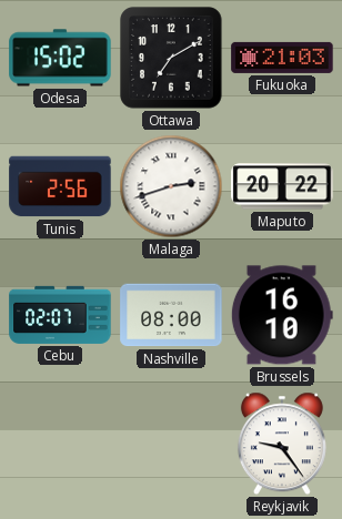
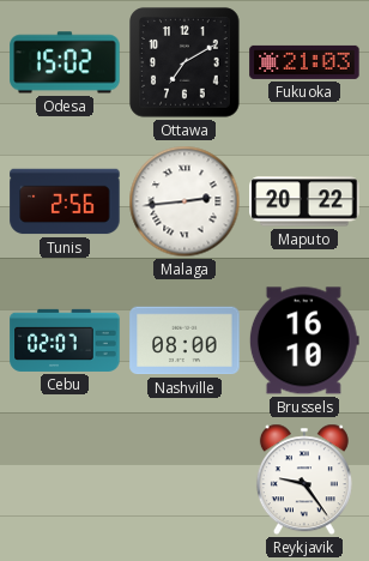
Malaga: 2:42 -> 2:44
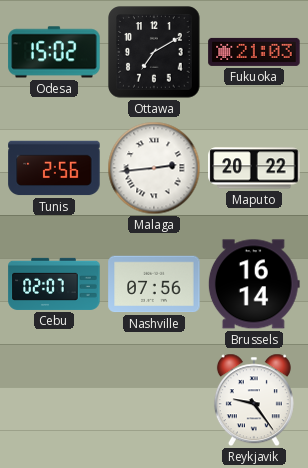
Nashville: 08:00 -> 07:56
Brussels: 16:10 -> 16:14
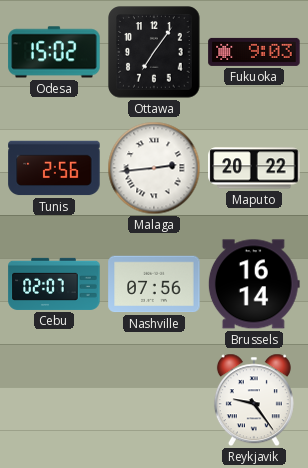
Ottawa: 7:10 -> 7:06
Fukuoka: 21:03 -> 9:03
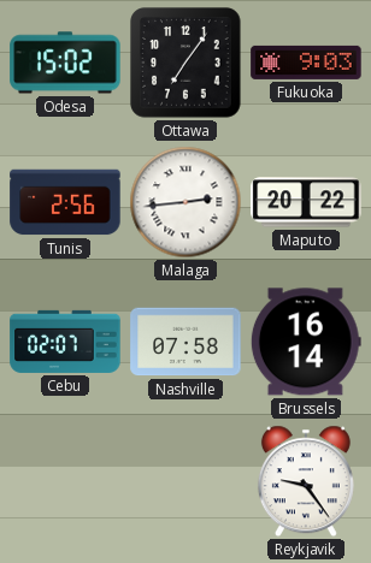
Nashville: 07:56 -> 07:58
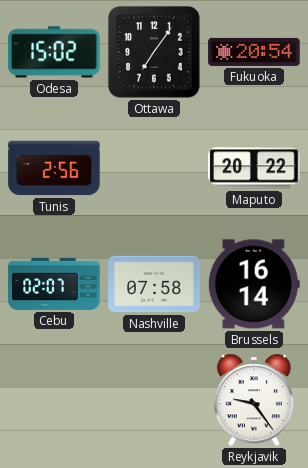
Fukuoka: 9:03 -> 20:54
Malaga: 2:44 -> none
